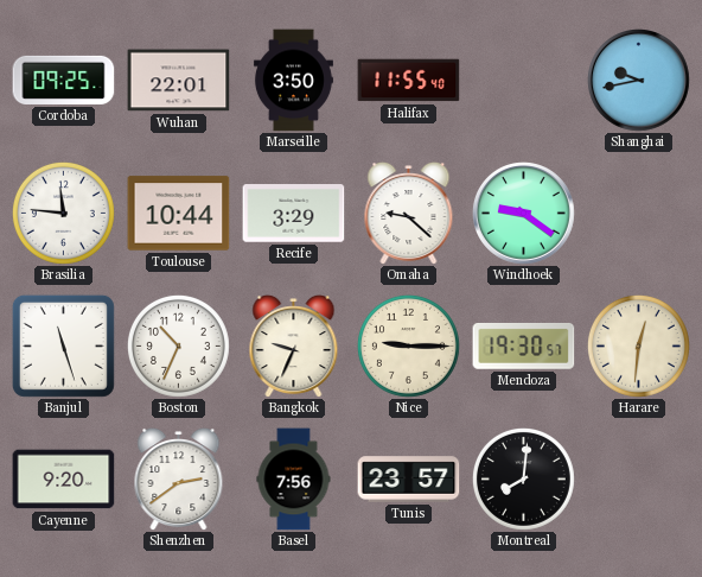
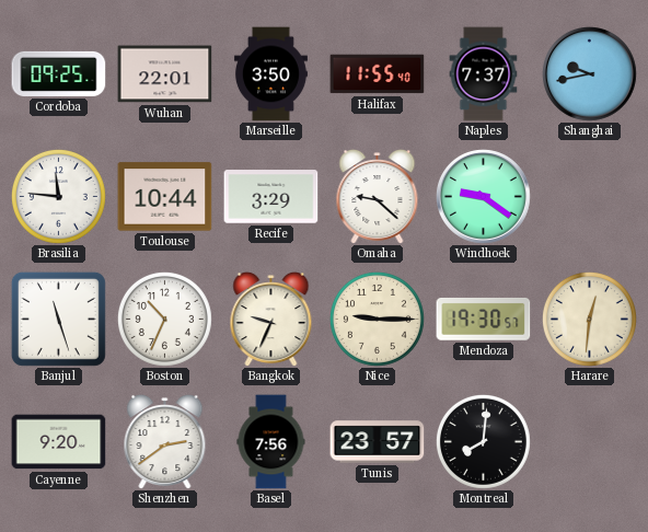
Naples: none -> 7:37
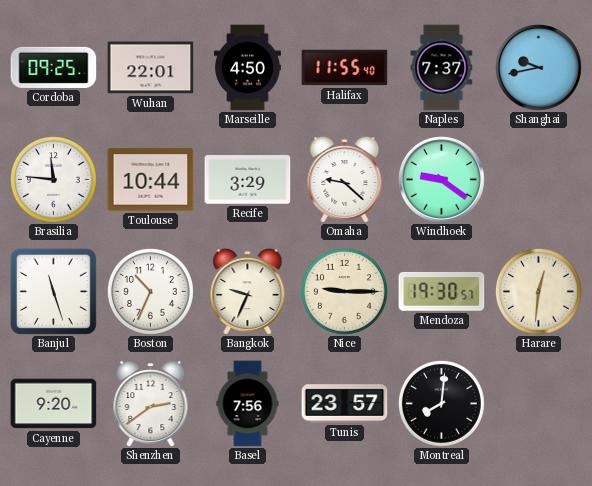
Marseille: 3:50 -> 4:50
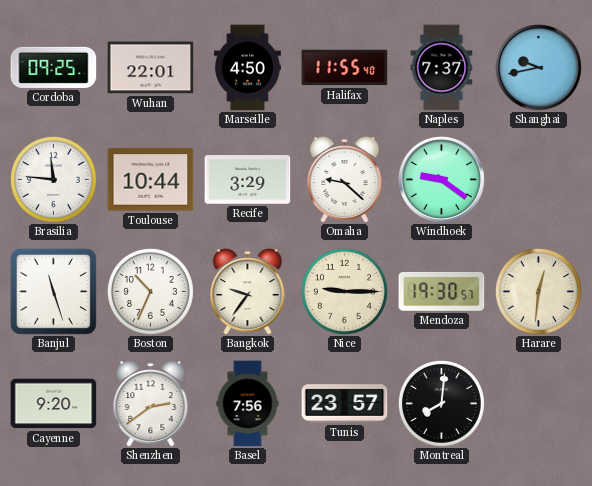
Bangkok: 9:34 -> 9:36
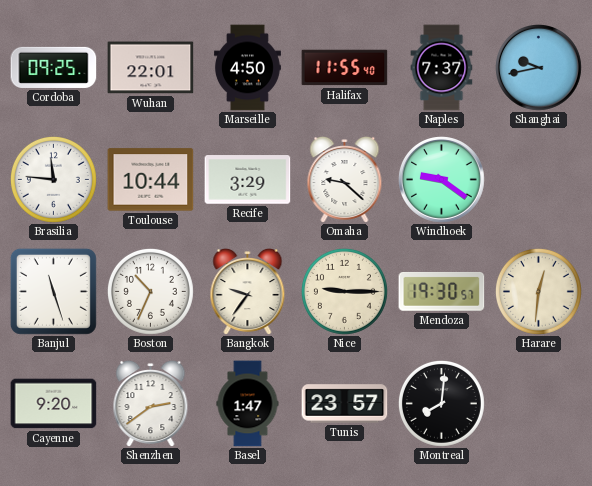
Basel: 7:56 -> 1:47
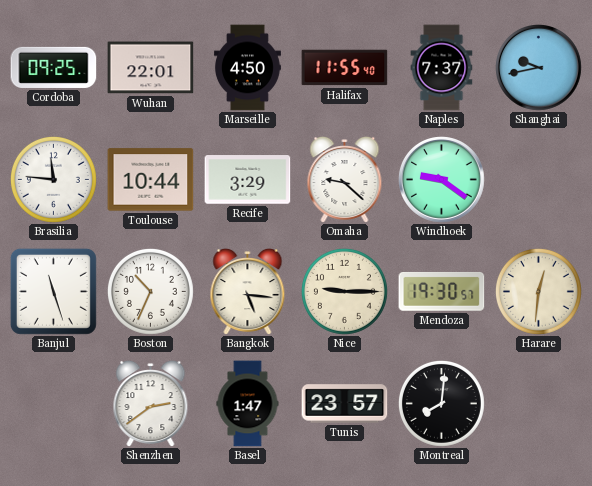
Bangkok: 9:36 -> 5:16
Cayenne: 9:20 -> none
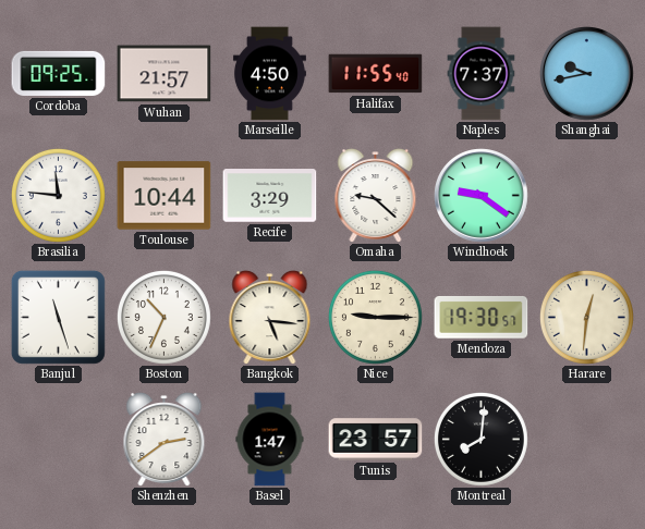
Wuhan: 22:01 -> 21:57
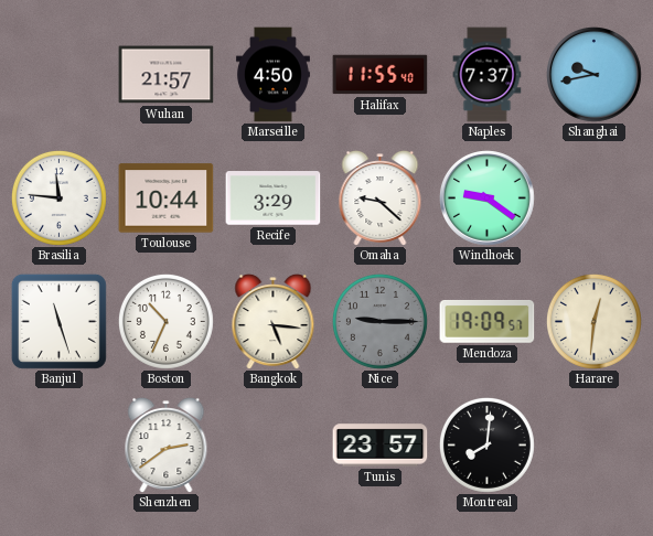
Cordoba: 09:25 -> none
Nice dial: cream -> grey
Mendoza: 19:30 -> 19:09
Basel: 1:47 -> none
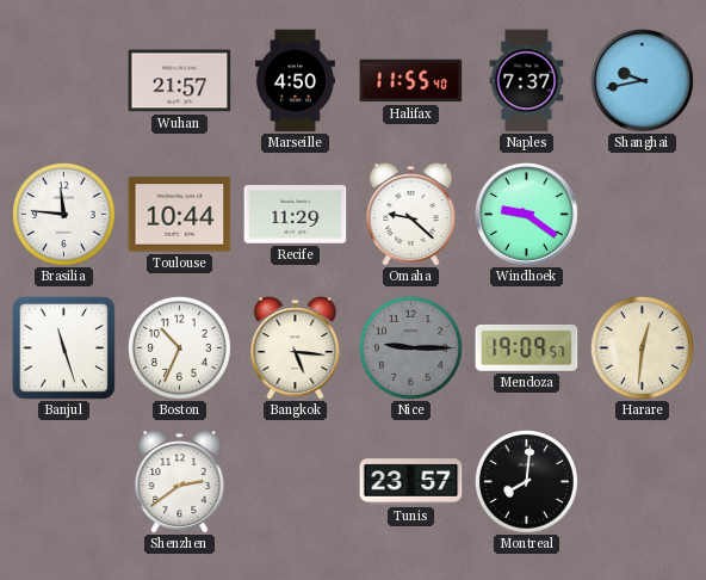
Recife: 3:29 -> 11:29
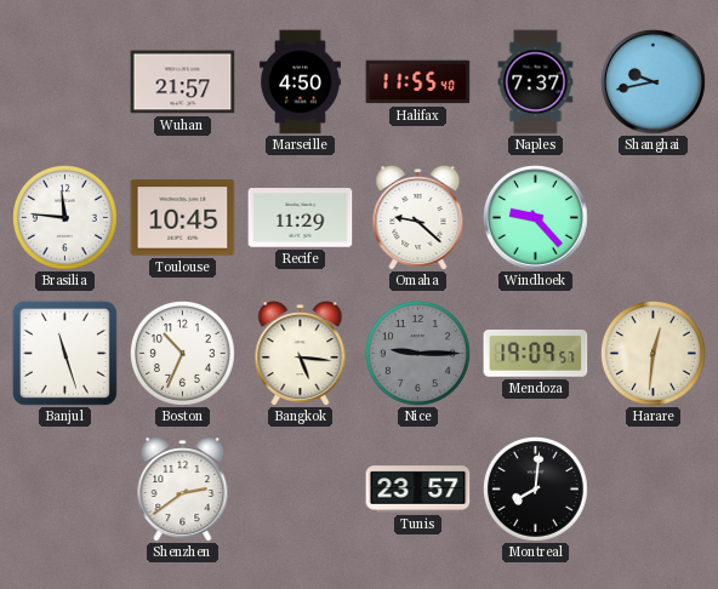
Toulouse: 10:44 -> 10:45
Windhoek: 9:21 -> 9:23
